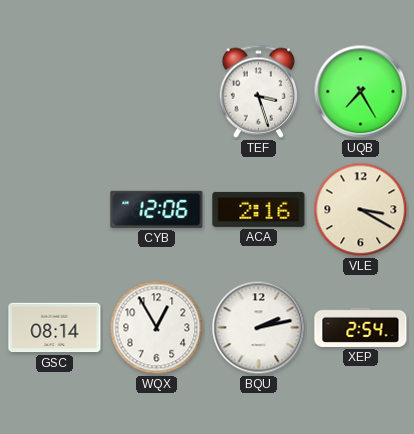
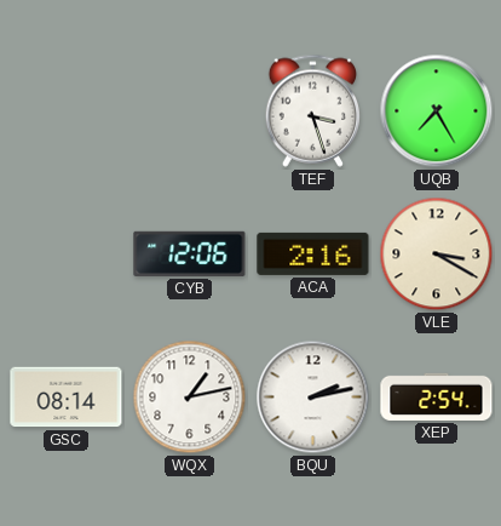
WQX: 12:55 -> 1:13
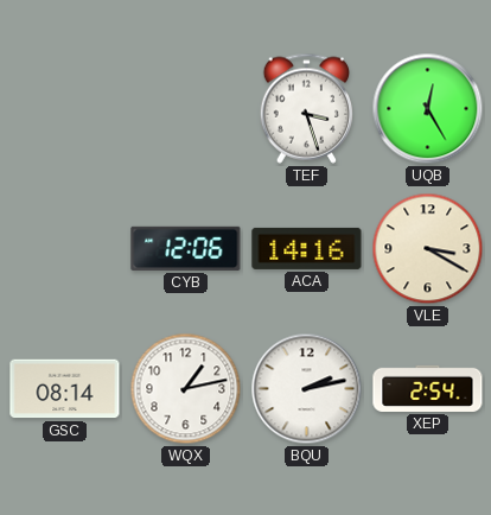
UQB: 7:25 -> 12:25
ACA: 2:16 -> 14:16
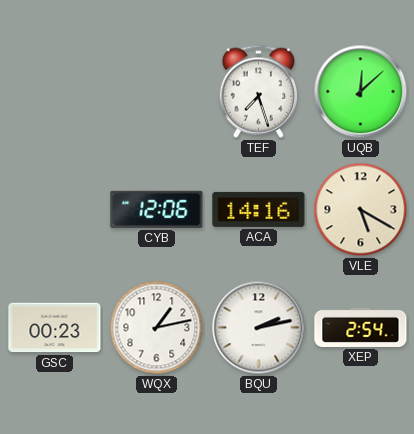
TEF: 3:27 -> 7:27
UQB: 12:25 -> 12:08
VLE: 3:20 -> 5:20
GSC: 08:14 -> 00:23
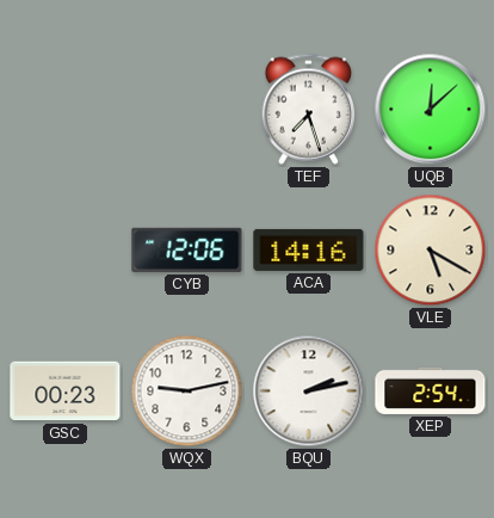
WQX: 1:13 -> 9:13
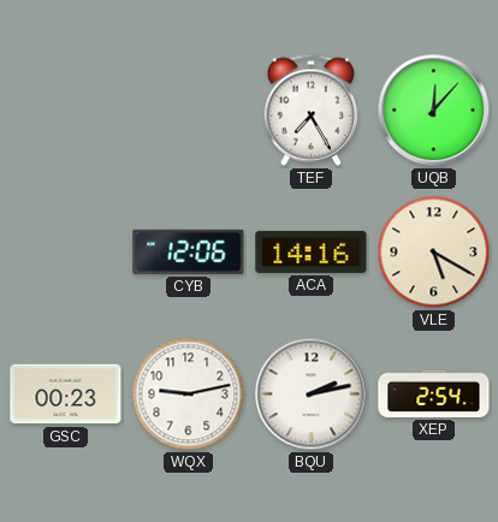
TEF: 7:27 -> 7:25
UQB: 12:08 -> 12:07
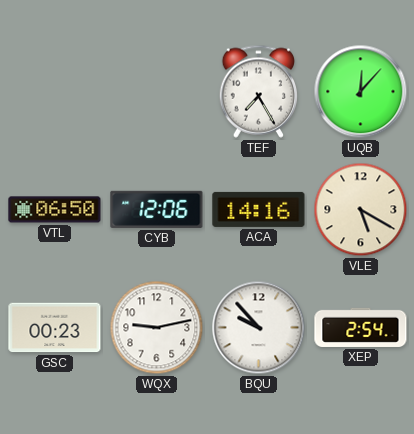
VTL: none -> 06:50
BQU: 2:13 -> 9:53
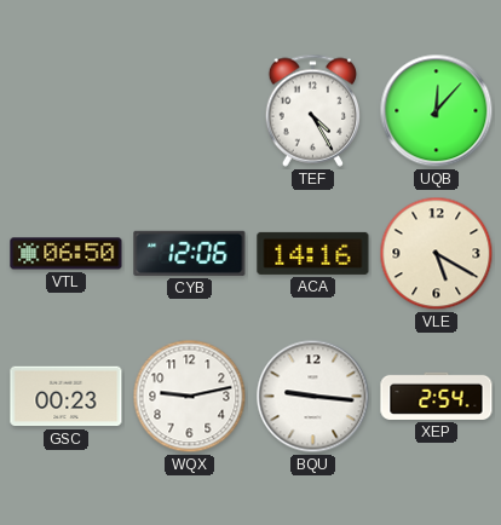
TEF: 7:25 -> 4:25
BQU: 9:53 -> 9:16
